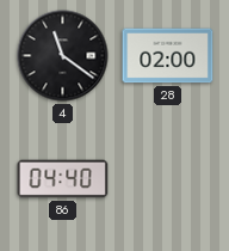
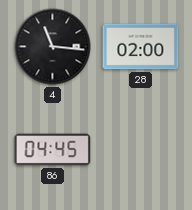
4: 11:21 -> 11:16
86: 04:40 -> 04:45
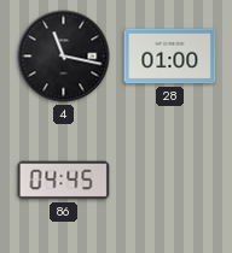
4: 11:16 -> 11:17
28: 02:00 -> 01:00
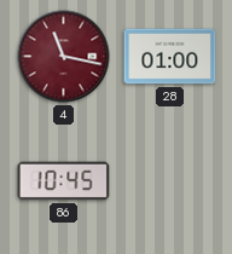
4 dial: black -> burgundy
86: 04:45 -> 10:45
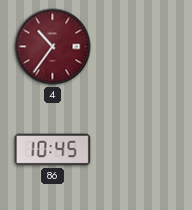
4: 11:17 -> 10:36
28: 01:00 -> none
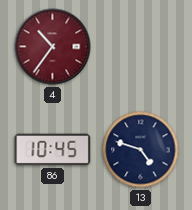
13: none -> 4:48
